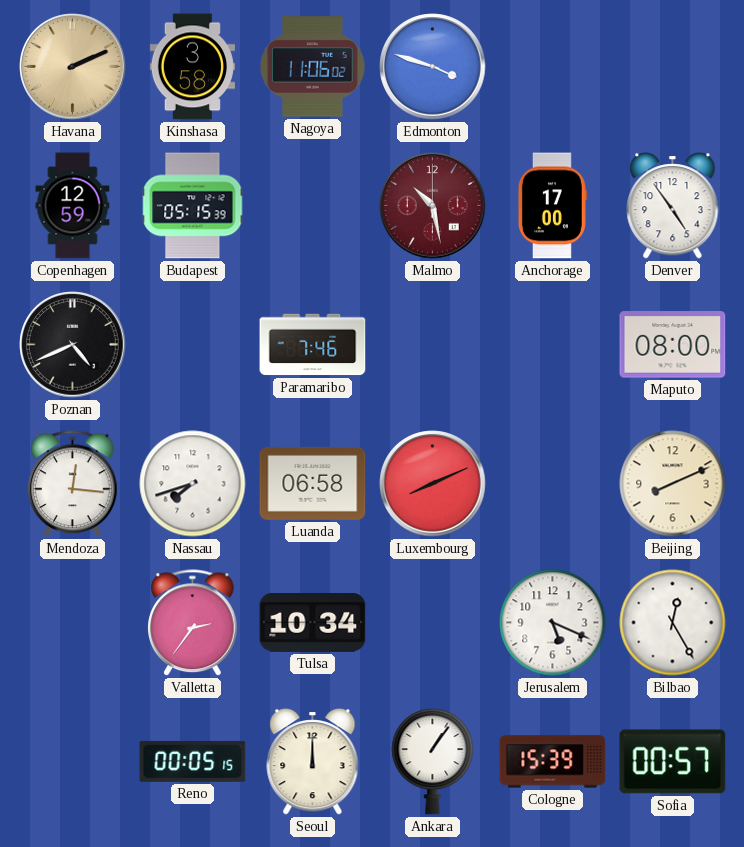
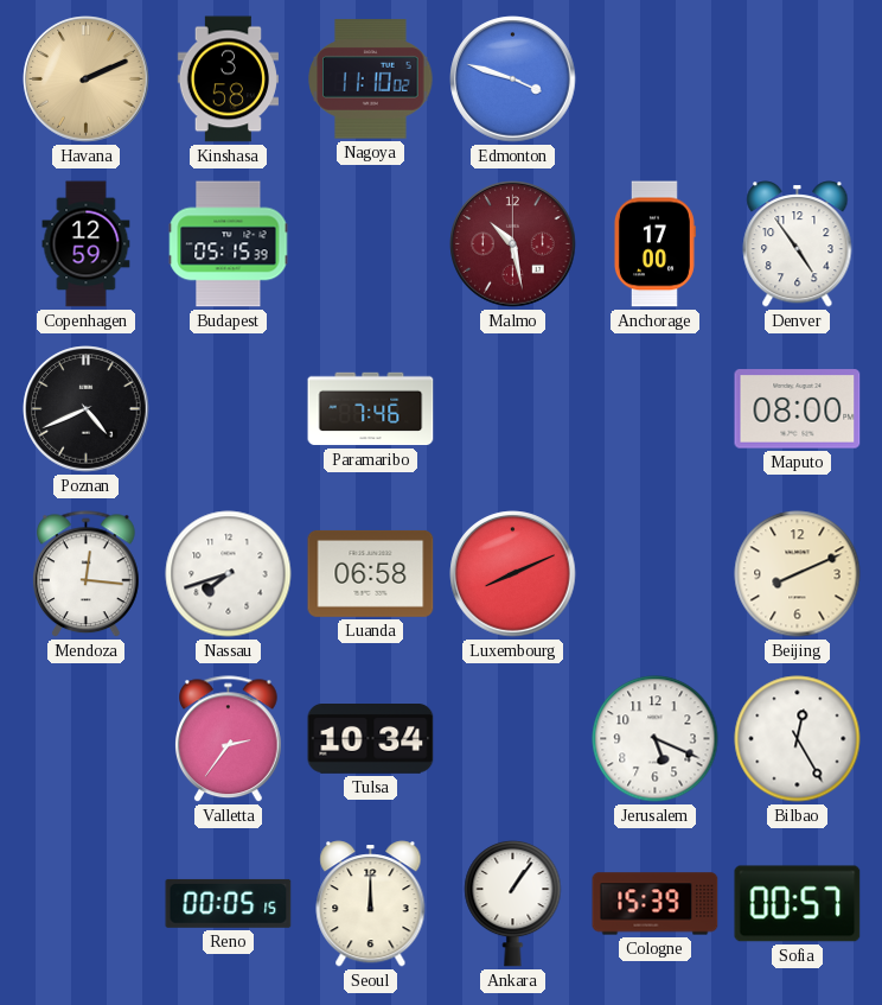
Nagoya: 11:06 -> 11:10
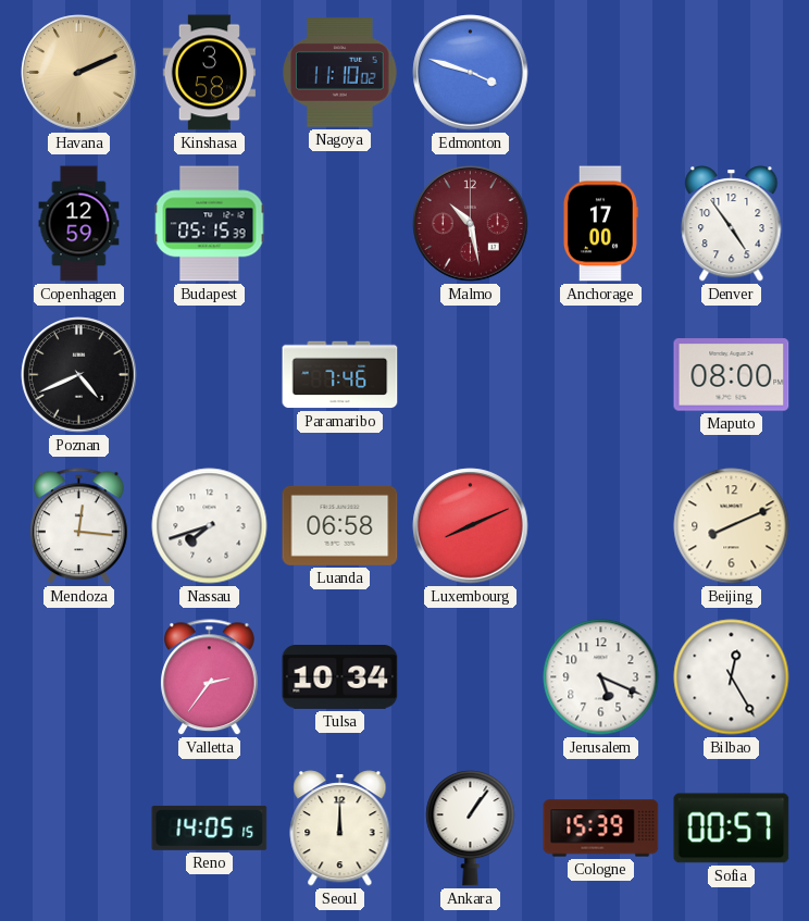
Reno: 00:05 -> 14:05
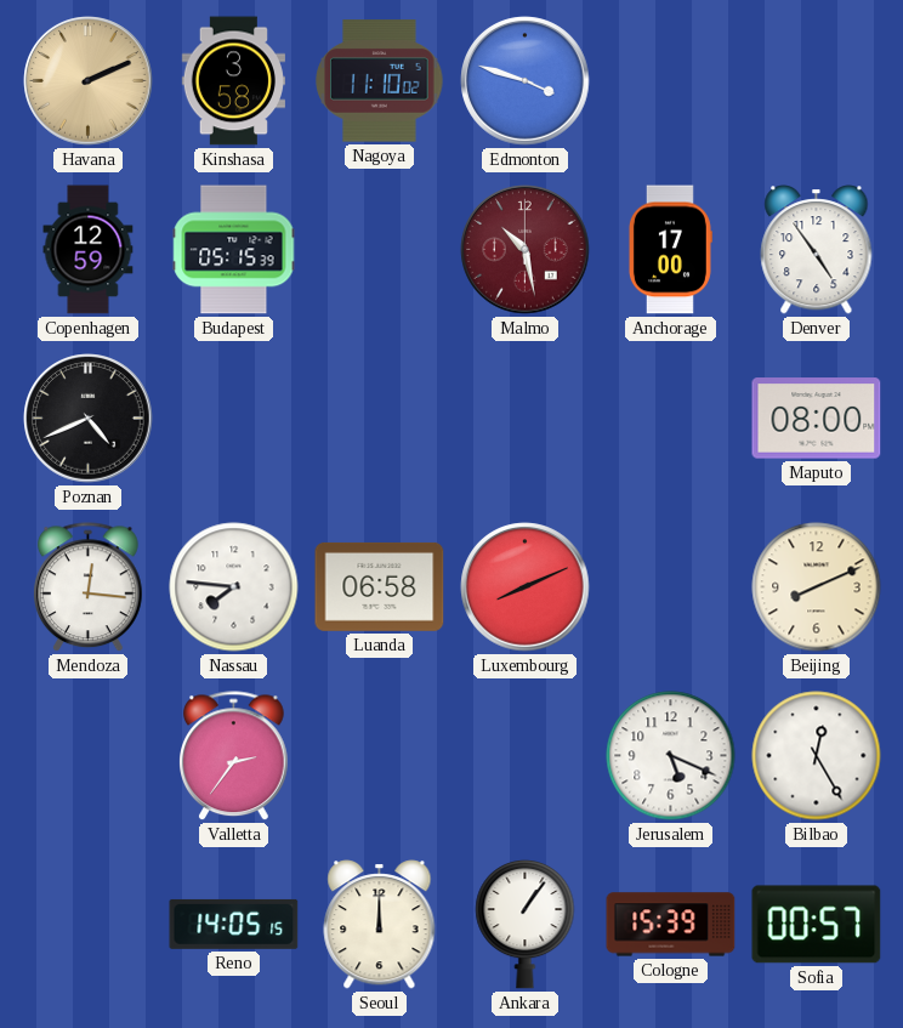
Paramaribo: 7:46 -> none
Nassau: 7:42 -> 7:46
Tulsa: 10:34 -> none
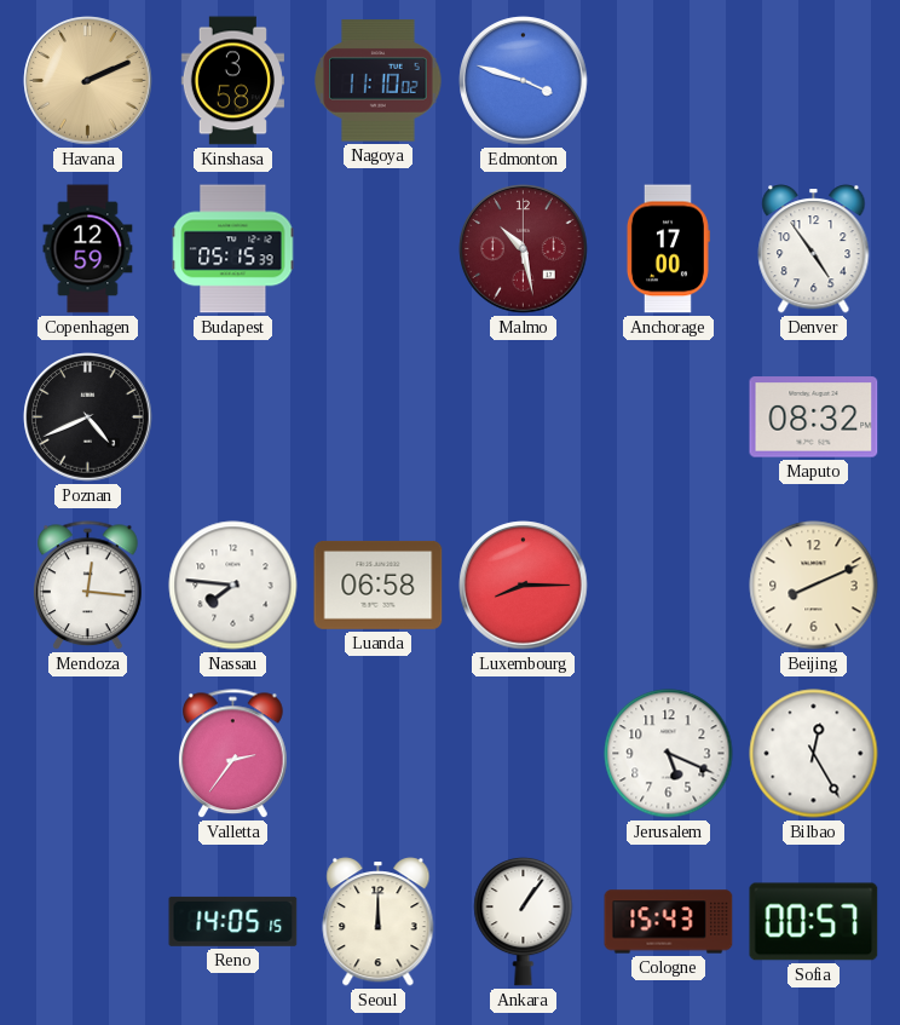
Maputo: 08:00 -> 08:32
Luxembourg: 8:11 -> 8:15
Cologne: 15:39 -> 15:43
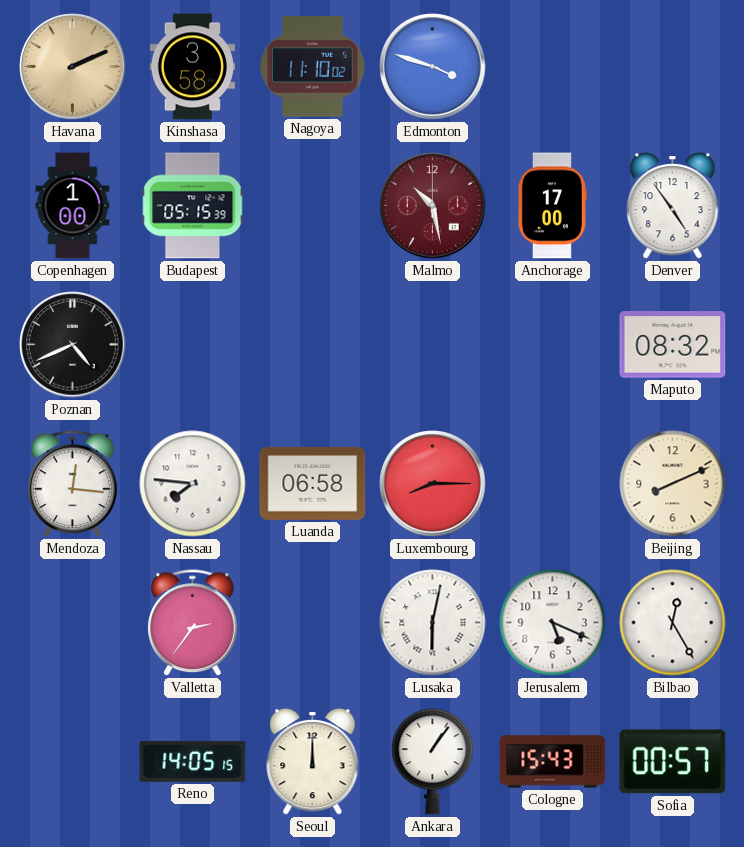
Copenhagen: 12:59 -> 1:00
Lusaka: none -> 6:02
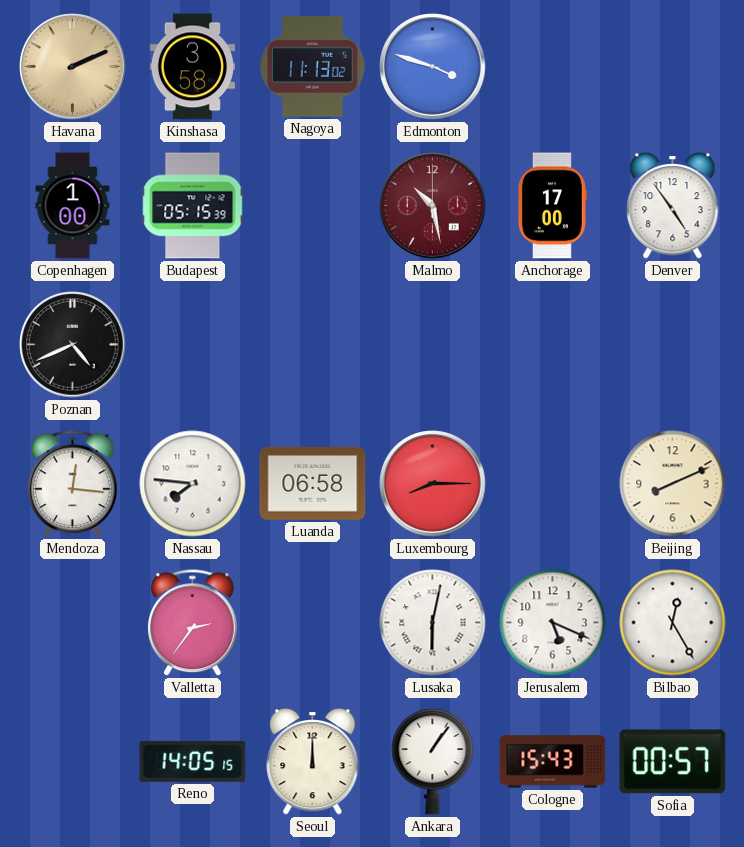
Nagoya: 11:10 -> 11:13
Maputo: 08:32 -> none
